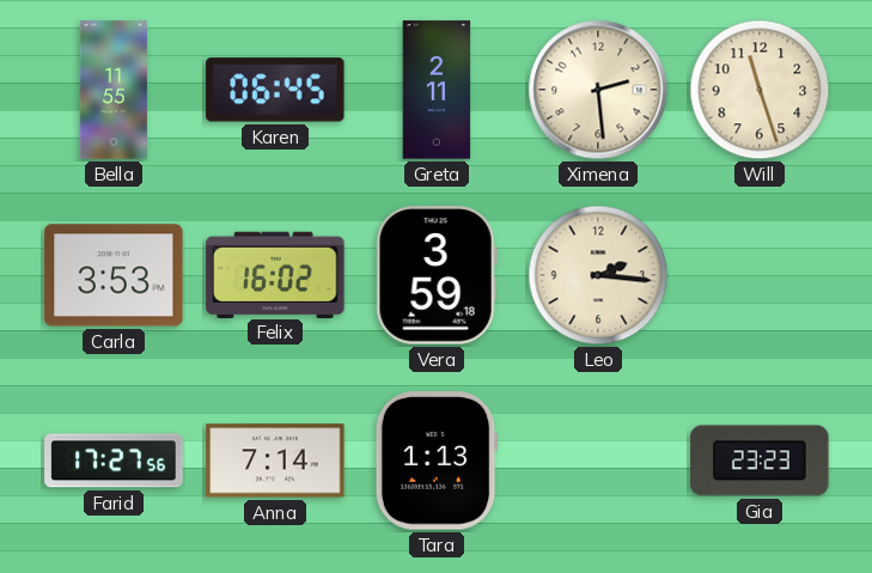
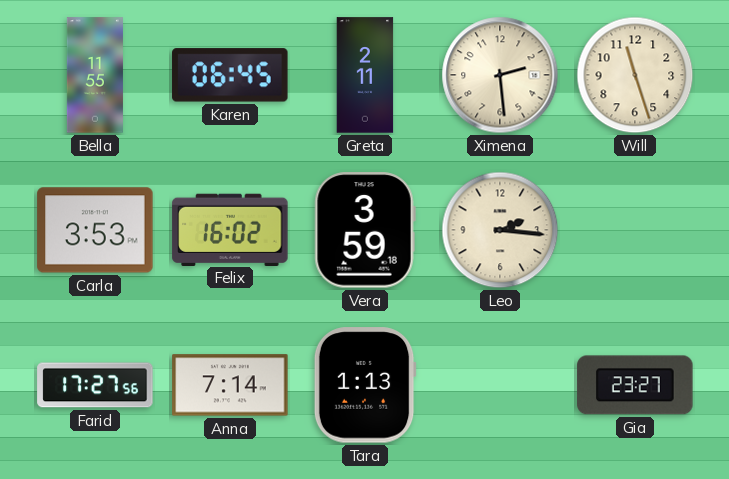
Gia: 23:23 -> 23:27
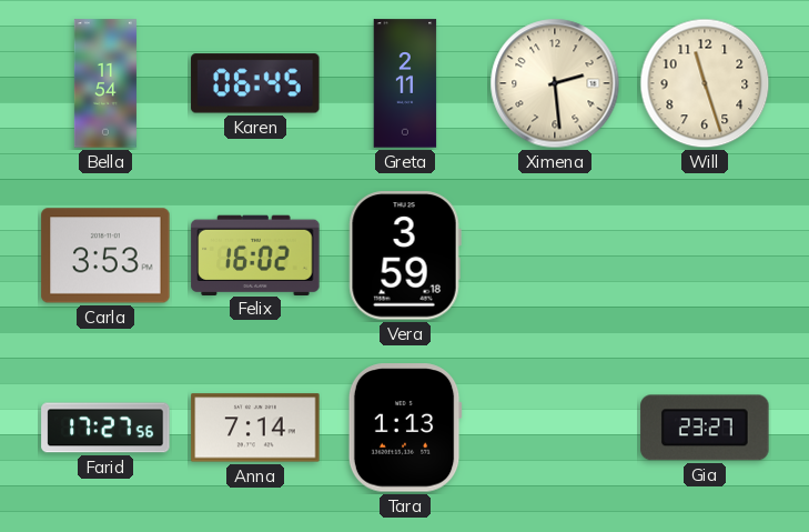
Bella: 11:55 -> 11:54
Leo: 2:16 -> none
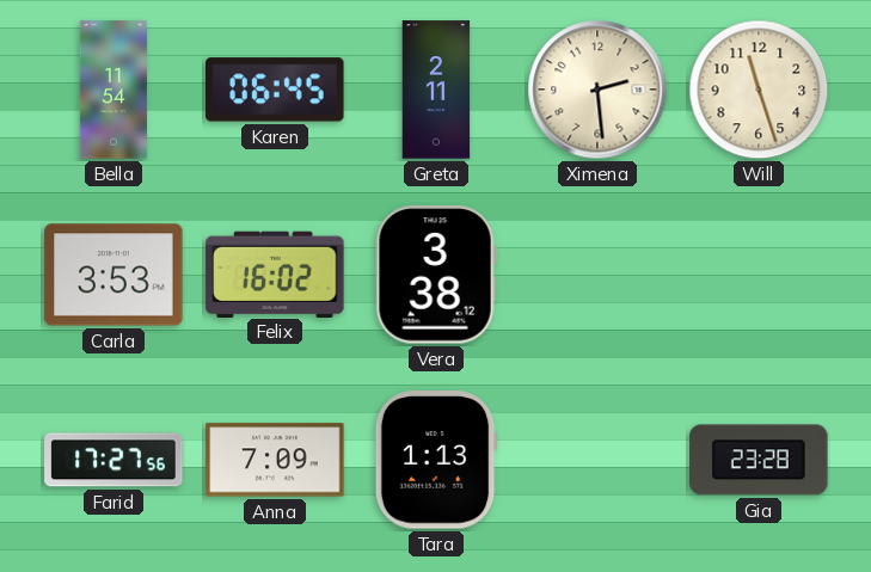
Vera: 3:59 -> 3:38
Anna: 7:14 -> 7:09
Gia: 23:27 -> 23:28
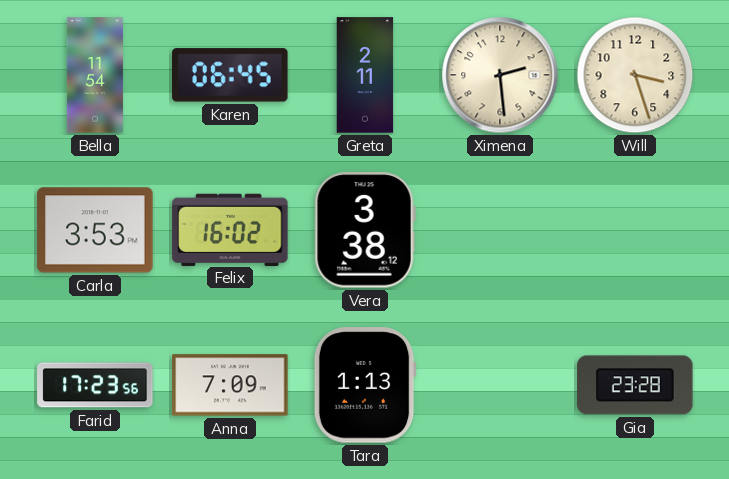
Will: 11:27 -> 3:27
Farid: 17:27 -> 17:23
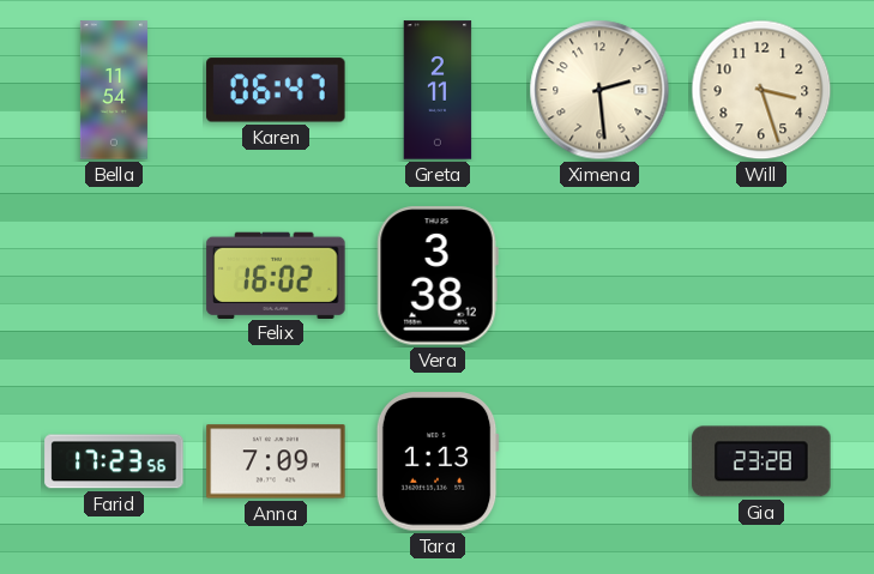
Karen: 06:45 -> 06:47
Carla: 3:53 -> none
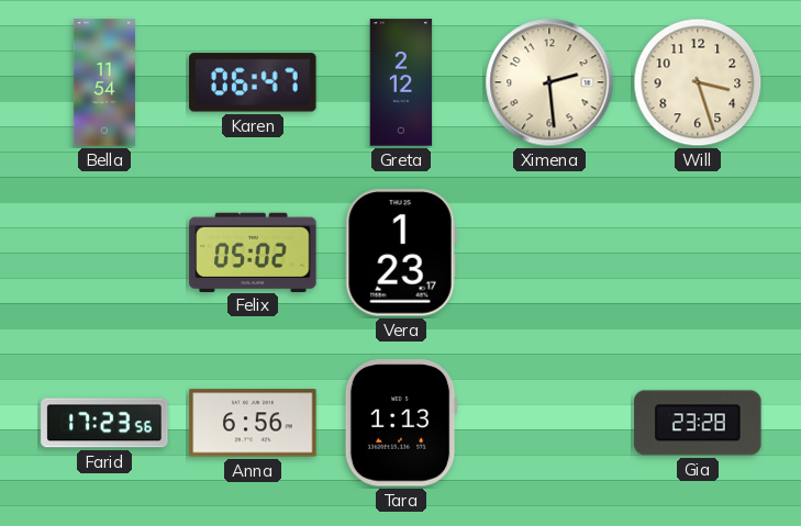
Greta: 2:11 -> 2:12
Felix: 16:02 -> 05:02
Vera: 3:38 -> 1:23
Anna: 7:09 -> 6:56
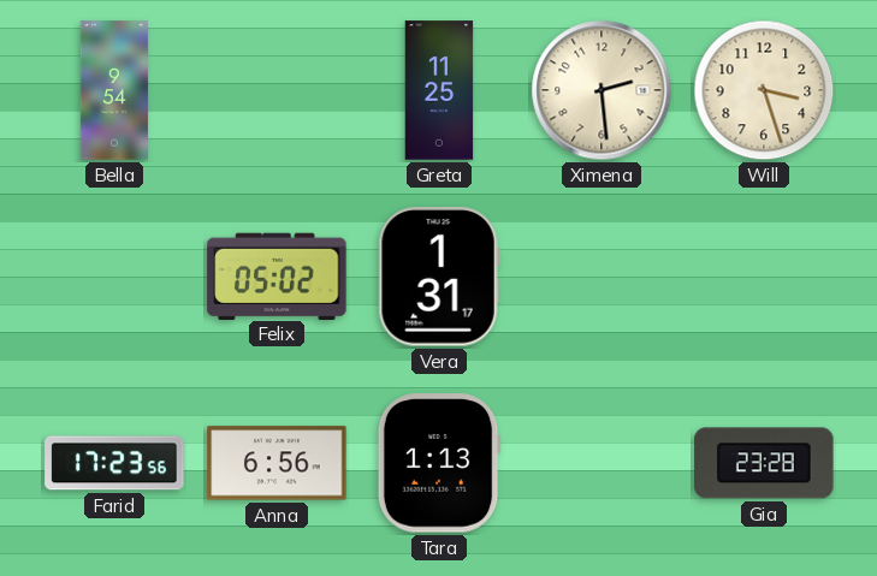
Bella: 11:54 -> 9:54
Karen: 06:47 -> none
Greta: 2:12 -> 11:25
Vera: 1:23 -> 1:31
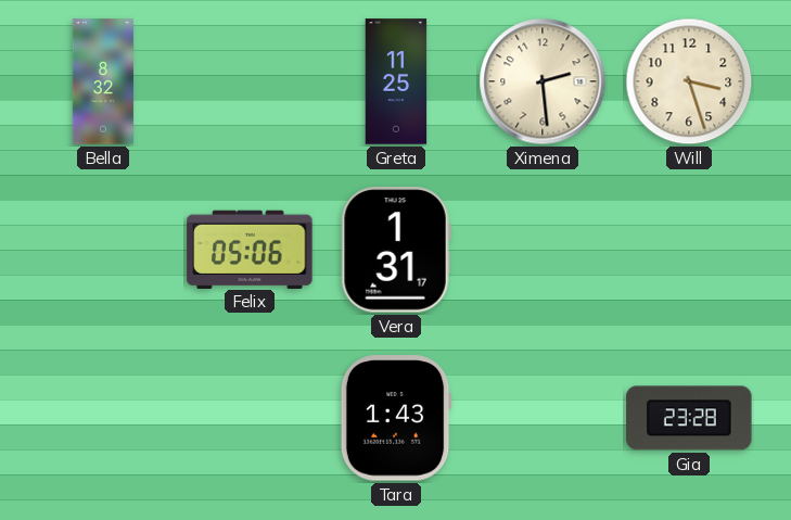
Bella: 9:54 -> 8:32
Felix: 05:02 -> 05:06
Farid: 17:23 -> none
Anna: 6:56 -> none
Tara: 1:13 -> 1:43
